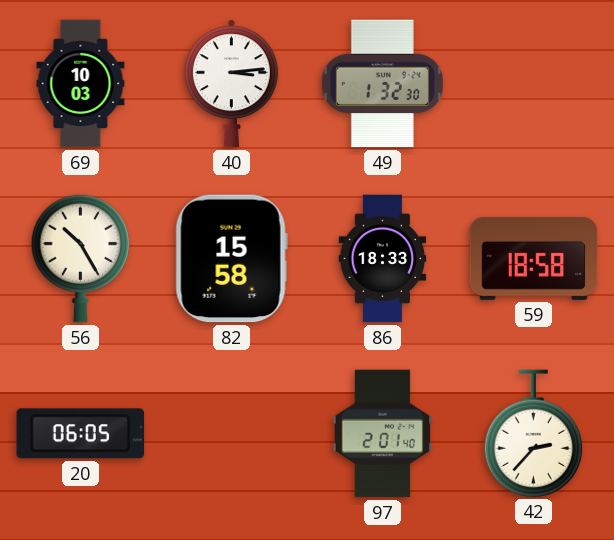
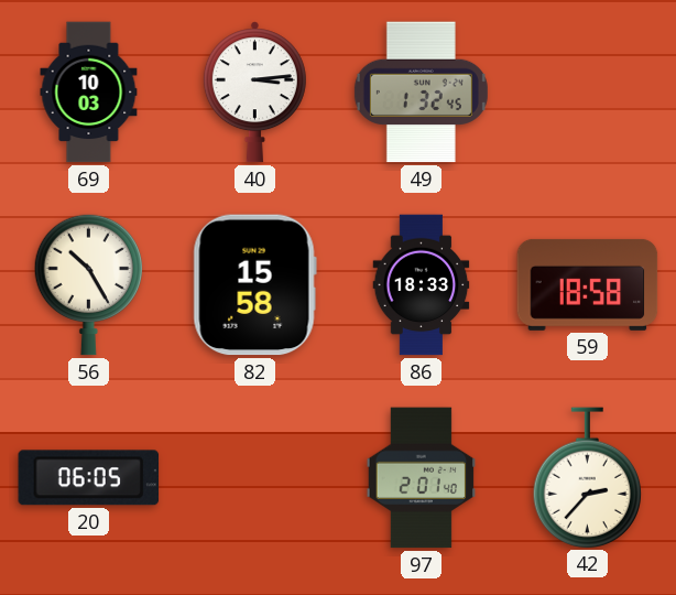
49: 1:32:30 -> 1:32:45
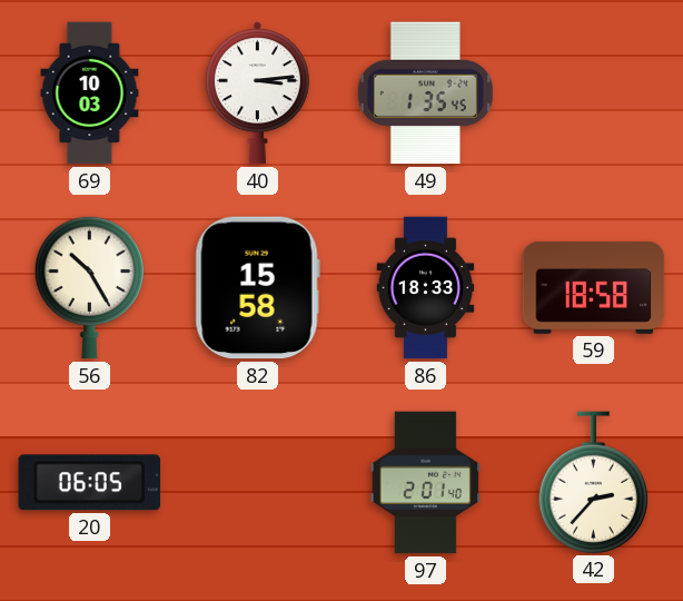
49: 1:32 -> 1:35
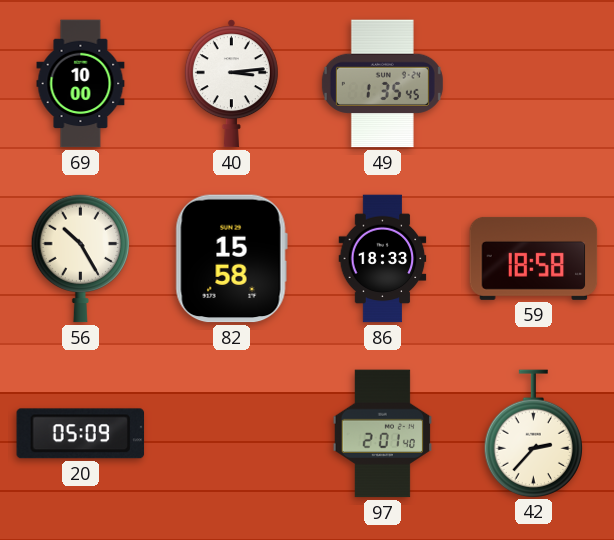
69: 10:03 -> 10:00
20: 06:05 -> 05:09
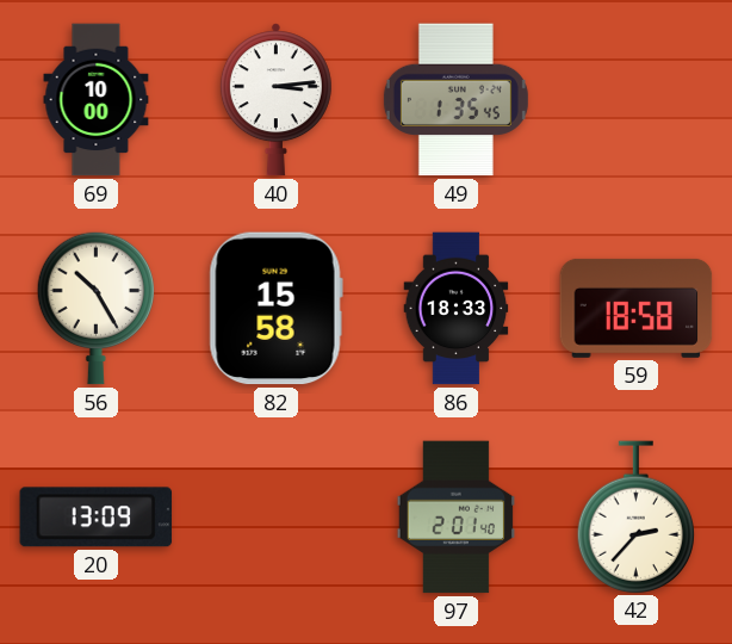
20: 05:09 -> 13:09
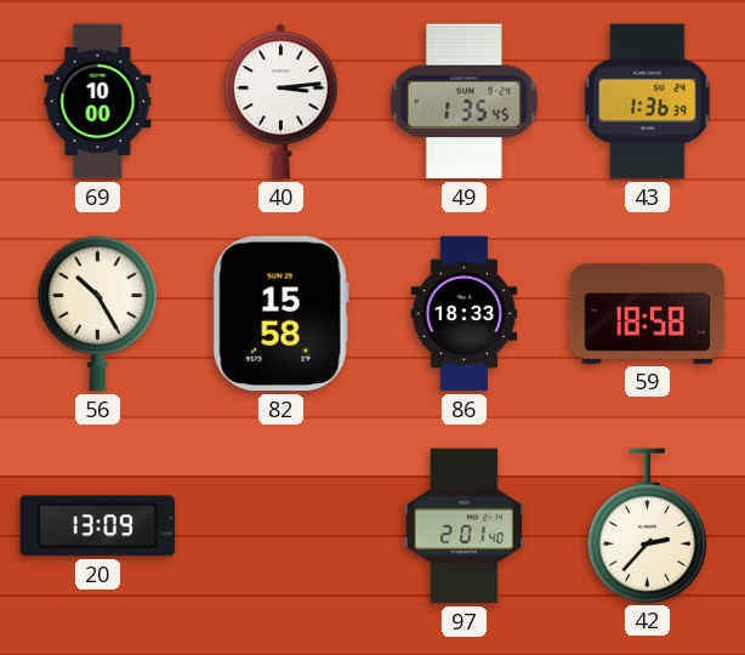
43: none -> 1:36
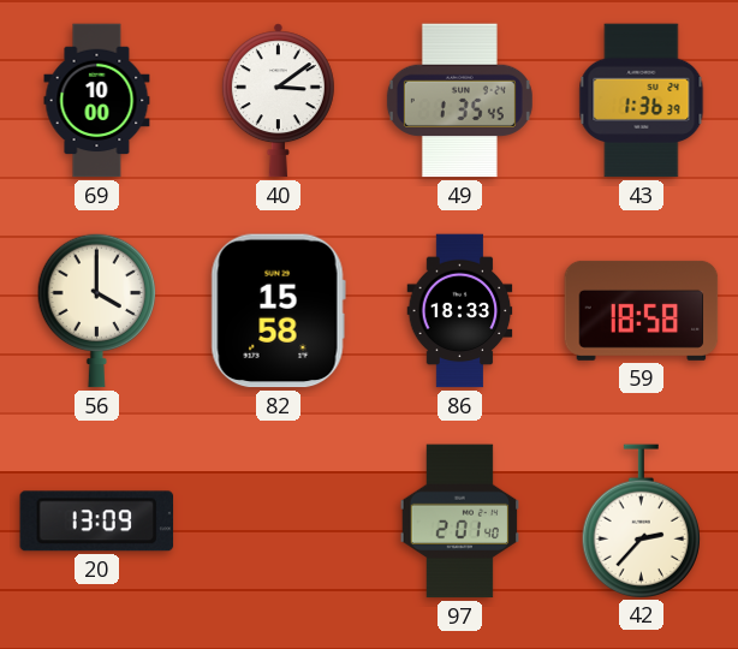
40: 3:14 -> 3:09
56: 10:25 -> 4:00
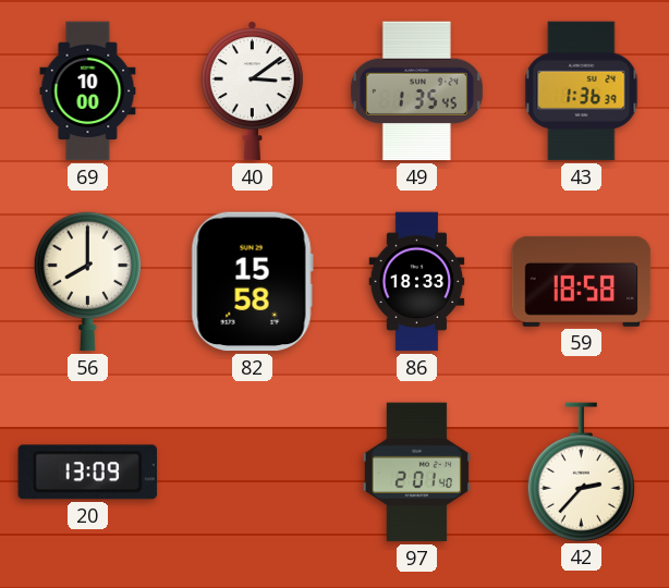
56: 4:00 -> 8:00
